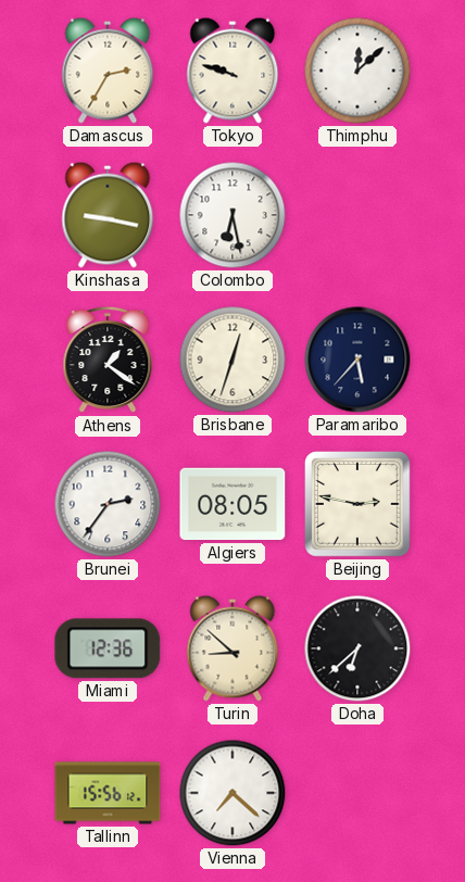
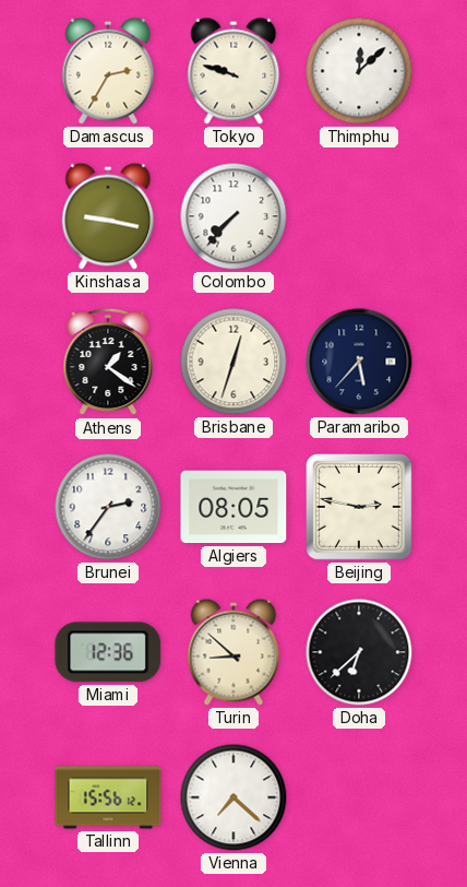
Colombo: 6:28 -> 7:37
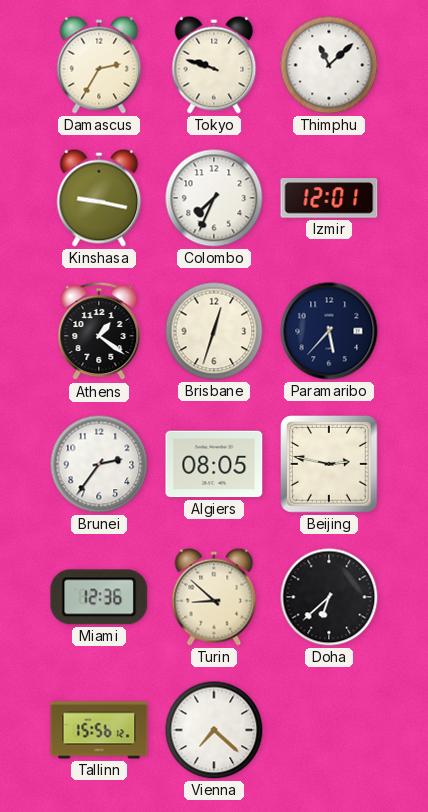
Thimphu: 12:08 -> 11:08
Colombo: 7:37 -> 7:34
Izmir: none -> 12:01
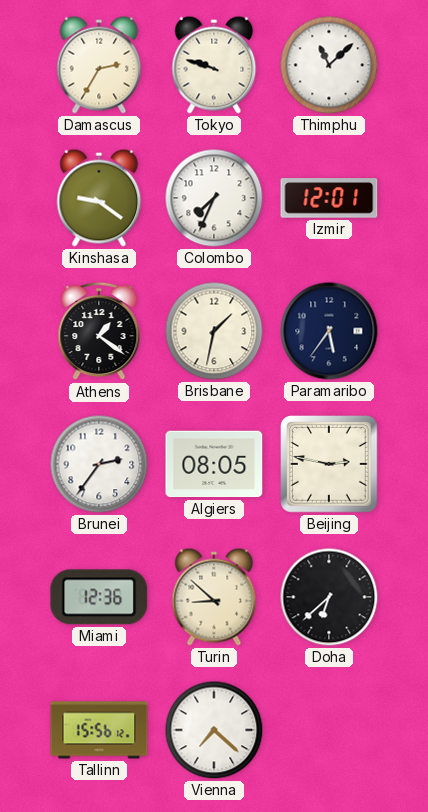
Kinshasa: 9:17 -> 9:21
Brisbane: 12:33 -> 1:32
Paramaribo: 5:37 -> 5:36
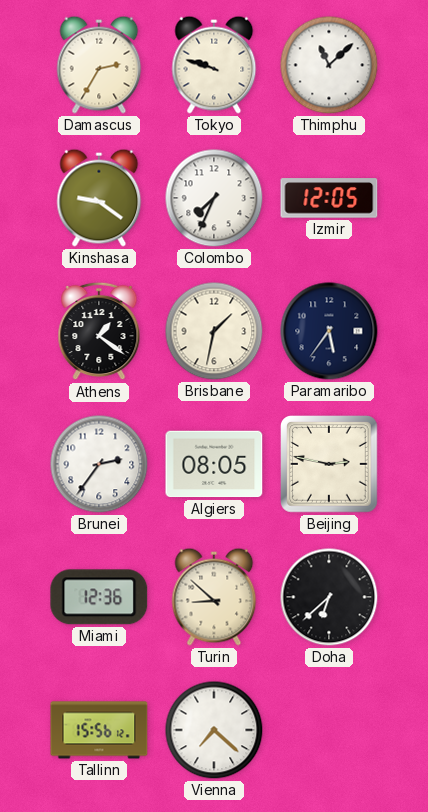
Izmir: 12:01 -> 12:05
